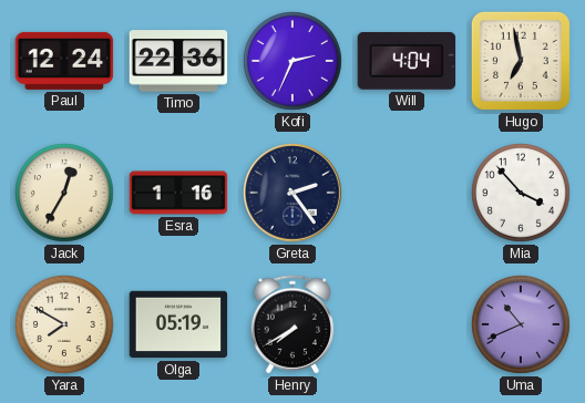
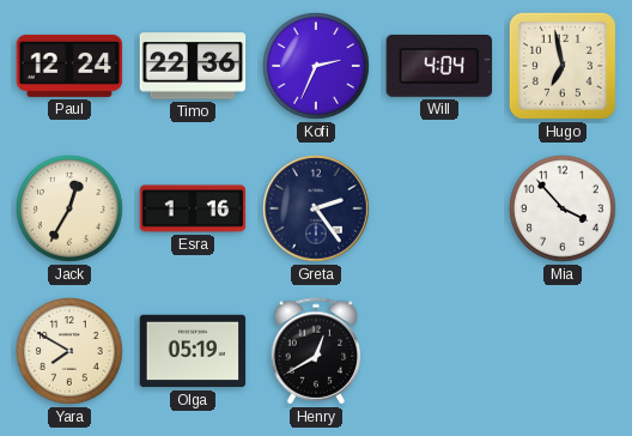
Henry: 7:40 -> 12:40
Uma: 10:41 -> none
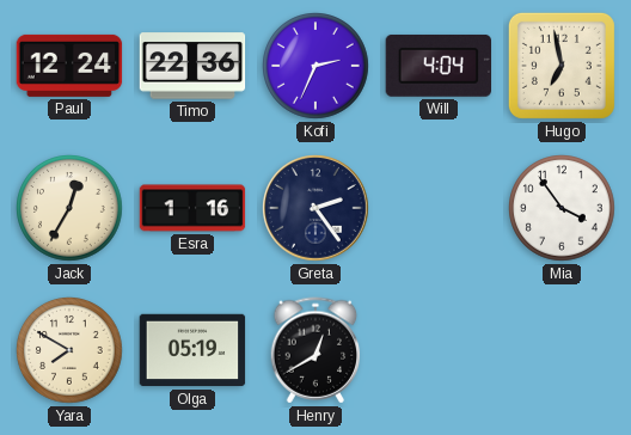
Mia: 3:53 -> 3:54
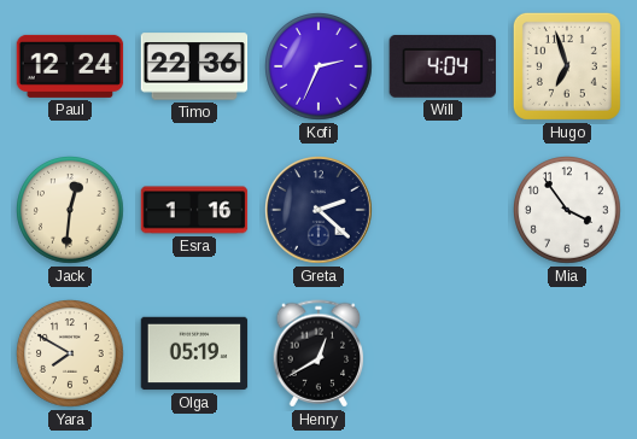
Hugo: 6:58 -> 6:57
Jack: 12:35 -> 12:31
Greta: 2:24 -> 2:22
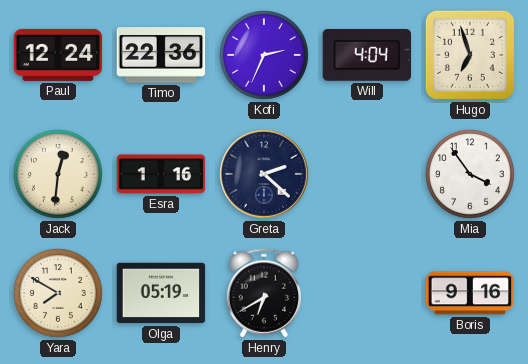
Henry: 12:40 -> 6:40
Boris: none -> 9:16
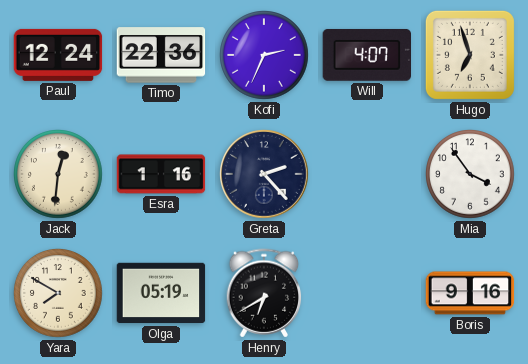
Will: 4:04 -> 4:07
Greta: 2:22 -> 2:23
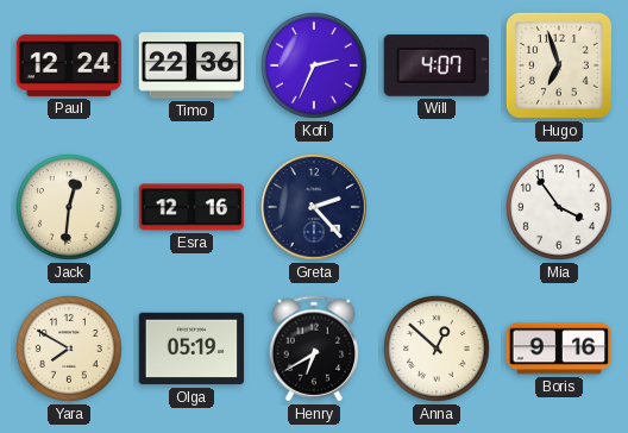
Esra: 1:16 -> 12:16
Anna: none -> 12:52
